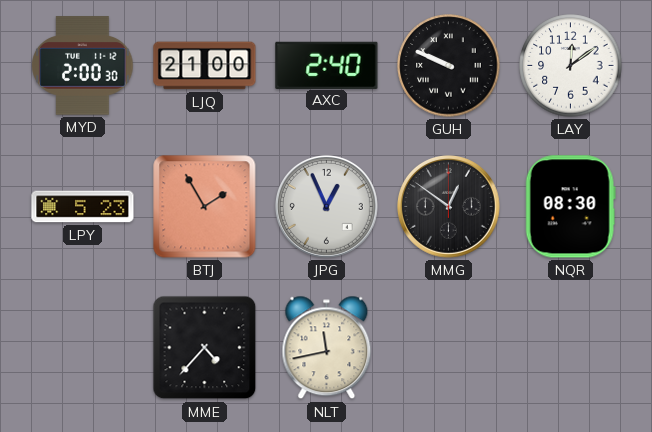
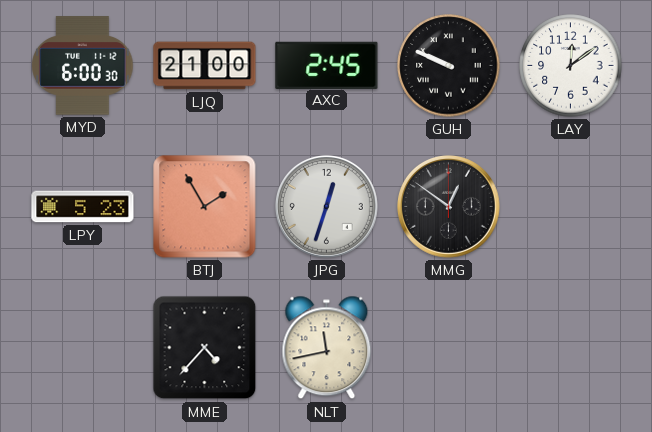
MYD: 2:00 -> 6:00
AXC: 2:40 -> 2:45
JPG: 12:56 -> 12:33
NQR: 08:30 -> none
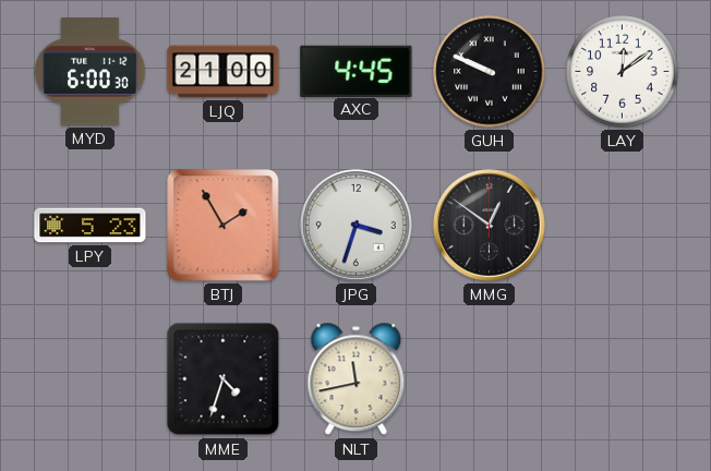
AXC: 2:45 -> 4:45
JPG: 12:33 -> 3:33
MME: 4:37 -> 4:33
